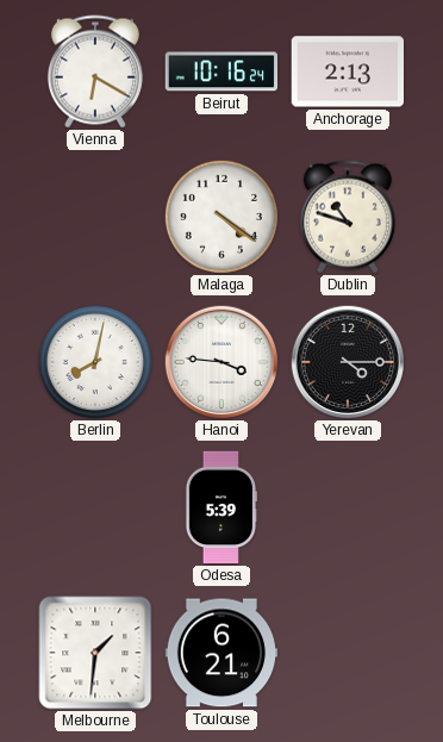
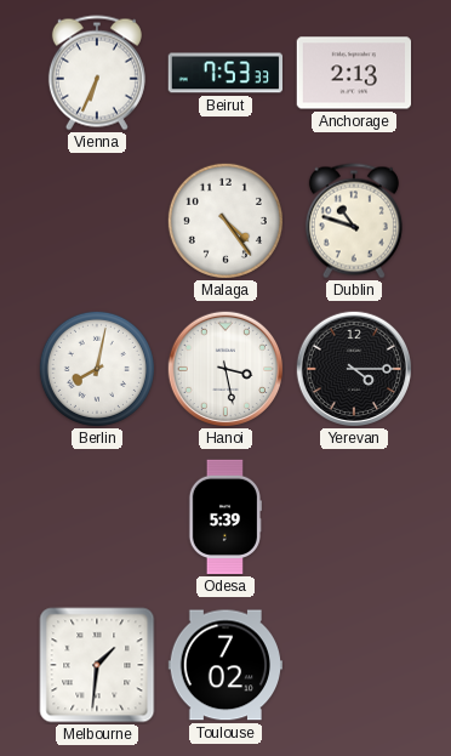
Vienna: 6:20 -> 6:34
Beirut: 10:16 -> 7:53
Malaga: 4:21 -> 4:24
Hanoi: 3:46 -> 3:28
Toulouse: 6:21 -> 7:02
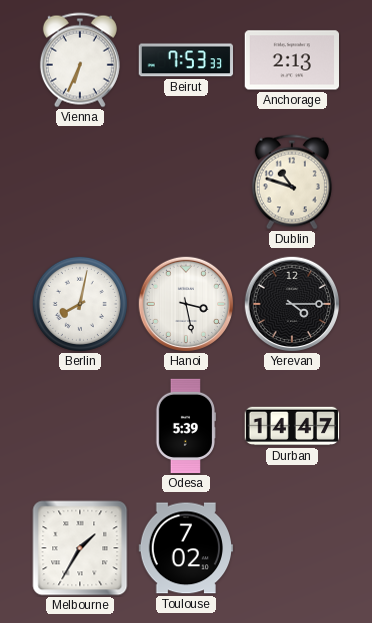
Malaga: 4:24 -> none
Durban: none -> 14:47
Melbourne: 1:31 -> 1:35
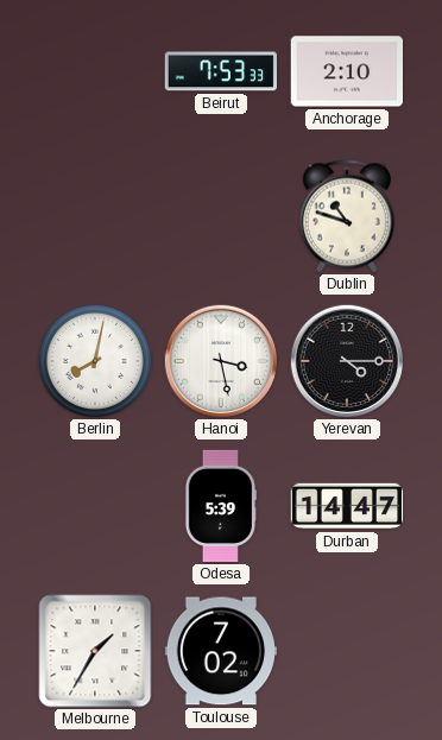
Vienna: 6:34 -> none
Anchorage: 2:13 -> 2:10
